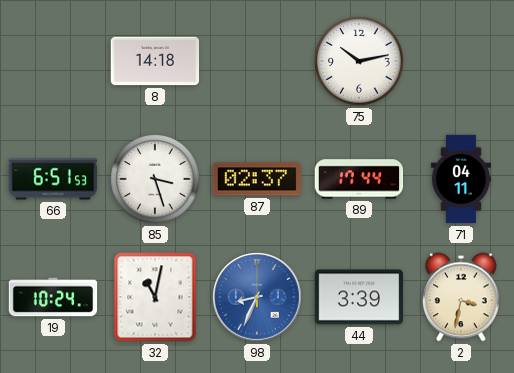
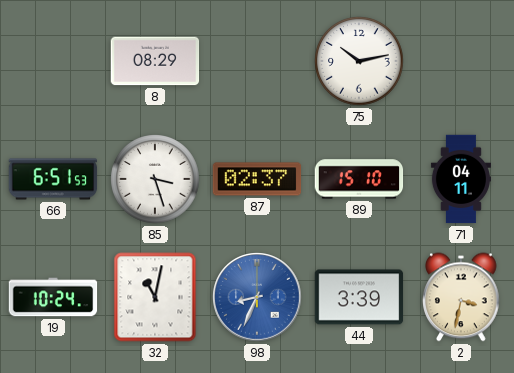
8: 14:18 -> 08:29
89: 17:44 -> 15:10
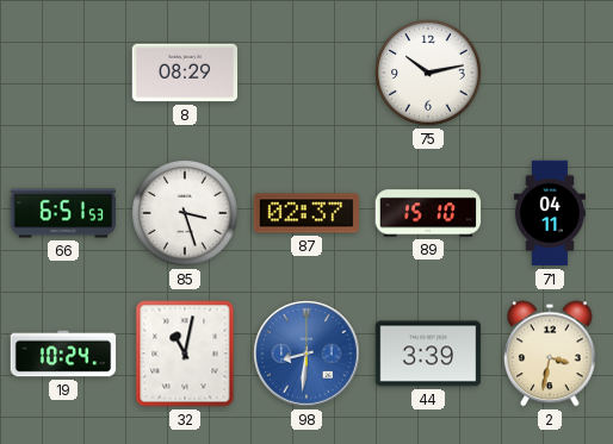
98: 8:34 -> 8:31
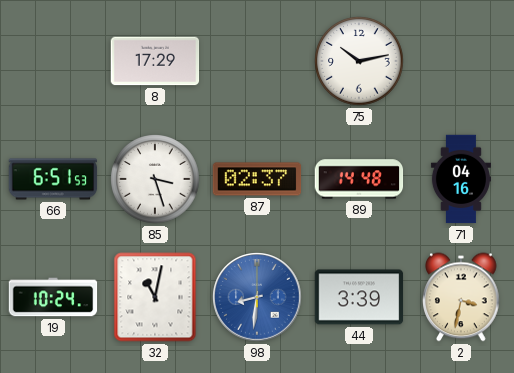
8: 08:29 -> 17:29
89: 15:10 -> 14:48
71: 04:11 -> 04:16
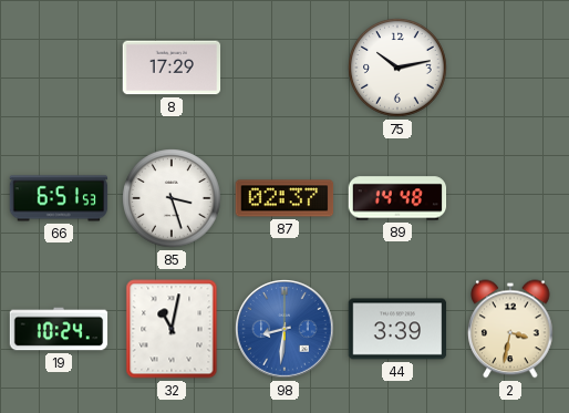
71: 04:16 -> none
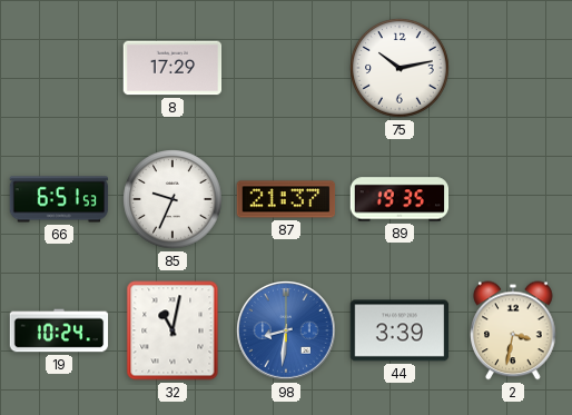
85: 3:27 -> 9:34
87: 02:37 -> 21:37
89: 14:48 -> 19:35
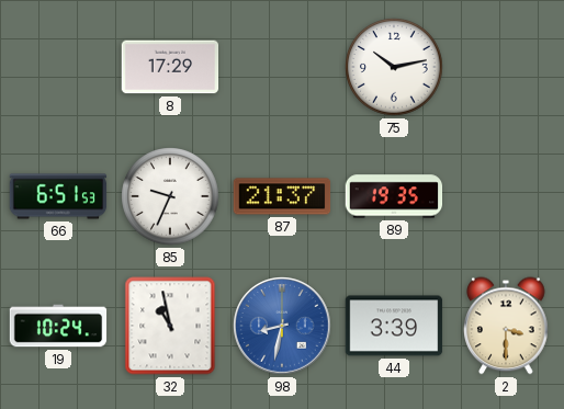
32: 11:02 -> 10:58
98: 8:31 -> 8:32
2: 3:32 -> 3:30
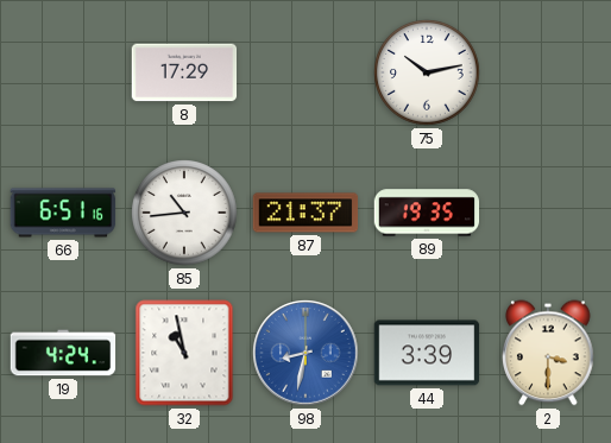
66: 6:51:53 -> 6:51:16
85: 9:34 -> 10:44
19: 10:24 -> 4:24
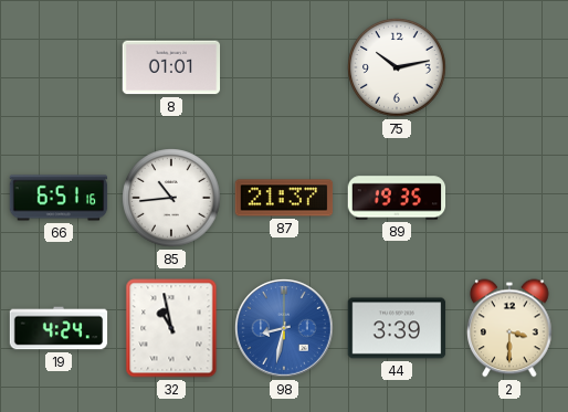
8: 17:29 -> 01:01
